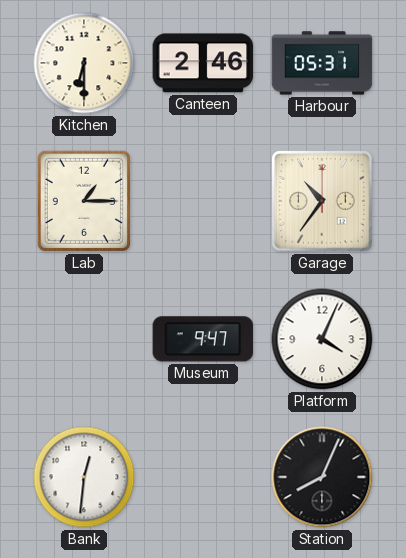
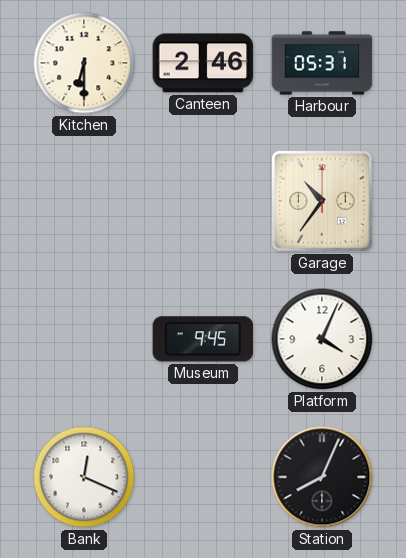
Lab: 1:15 -> none
Museum: 9:47 -> 9:45
Bank: 12:31 -> 12:19
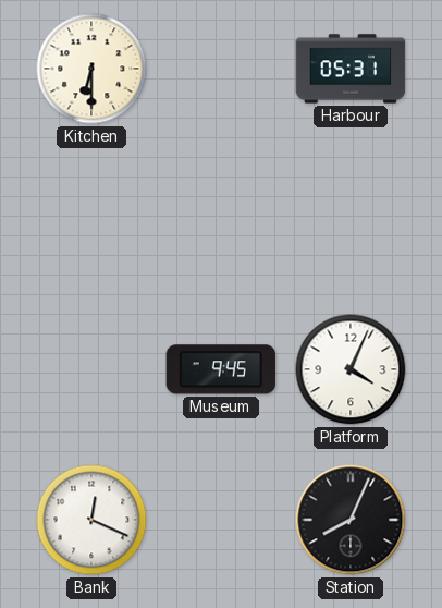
Canteen: 2:46 -> none
Garage: 10:36 -> none
